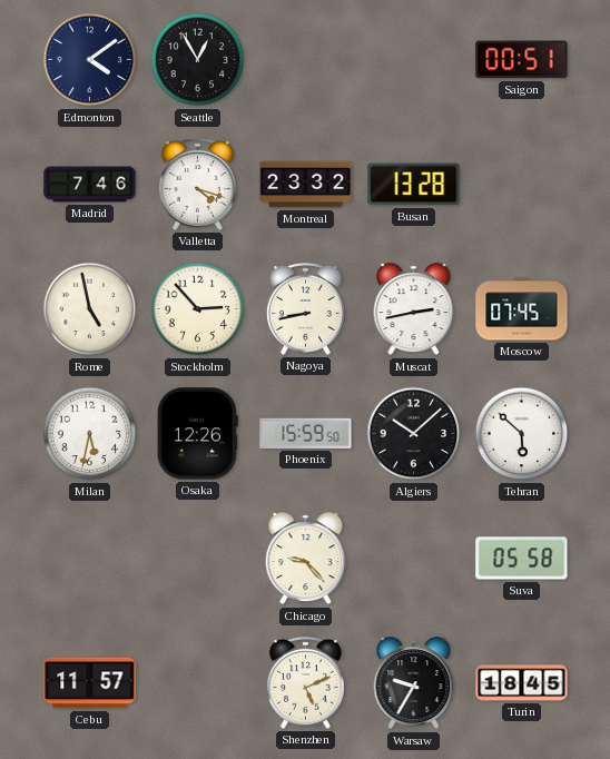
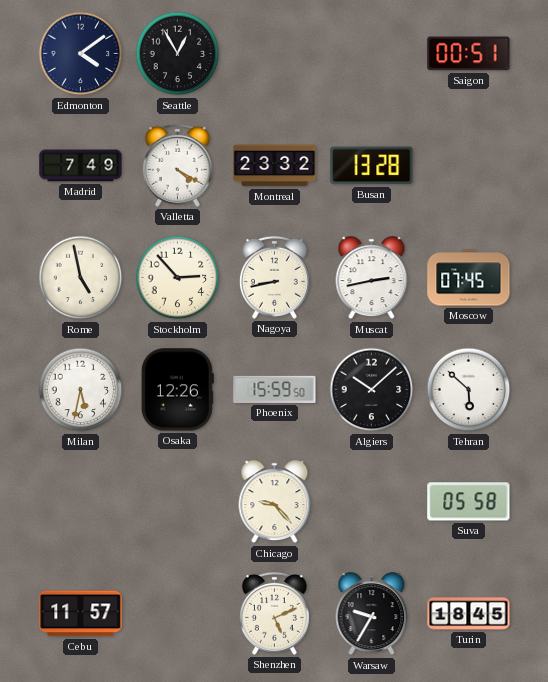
Madrid: 7:46 -> 7:49
Valletta: 4:18 -> 4:20
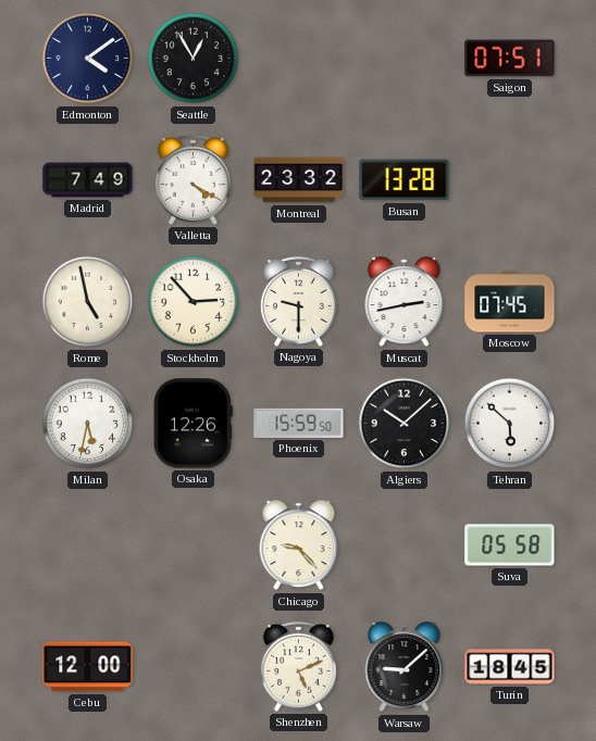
Saigon: 00:51 -> 07:51
Nagoya: 8:43 -> 9:30
Cebu: 11:57 -> 12:00
Warsaw: 9:35 -> 9:08
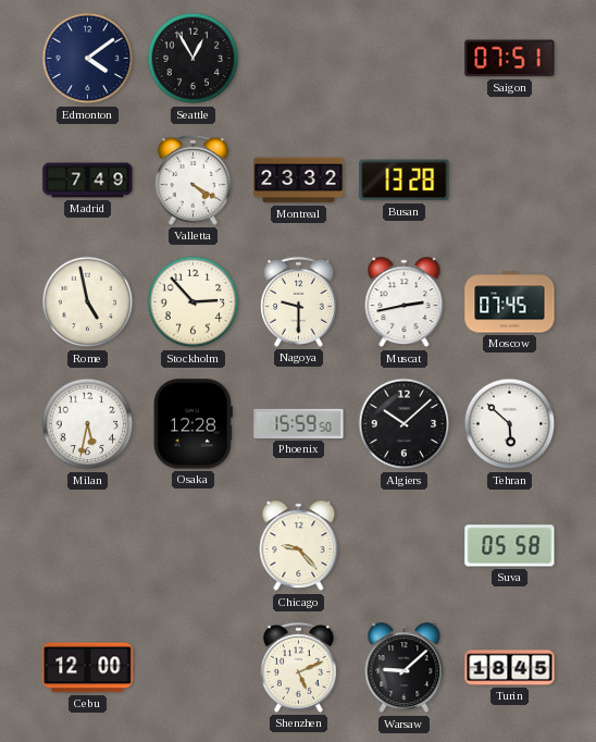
Osaka: 12:26 -> 12:28
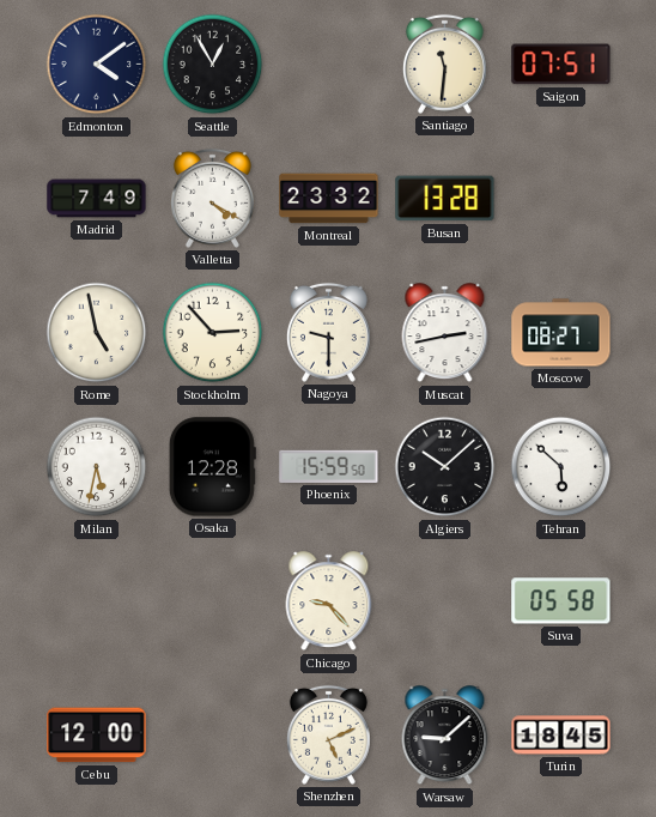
Santiago: none -> 11:31
Moscow: 07:45 -> 08:27
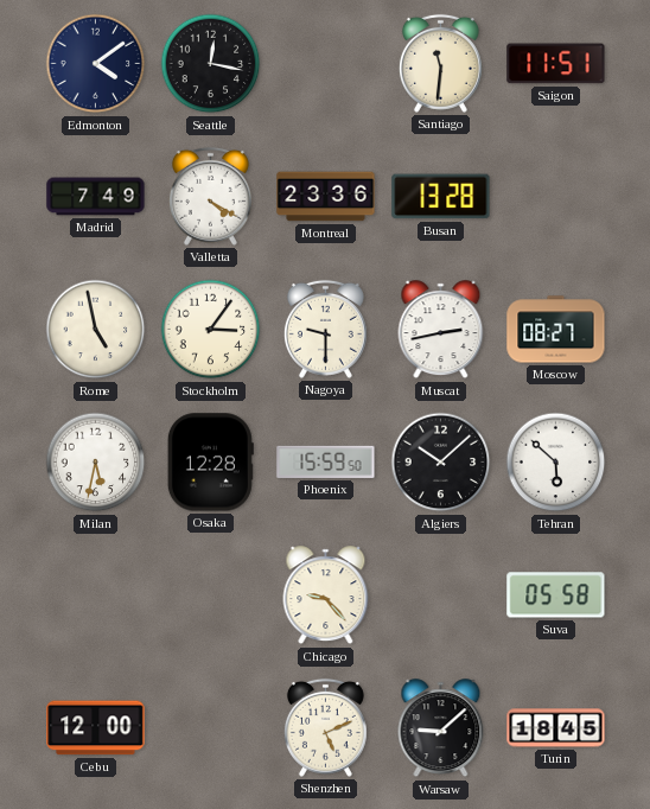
Seattle: 12:55 -> 12:17
Saigon: 07:51 -> 11:51
Montreal: 23:32 -> 23:36
Stockholm: 2:53 -> 3:06
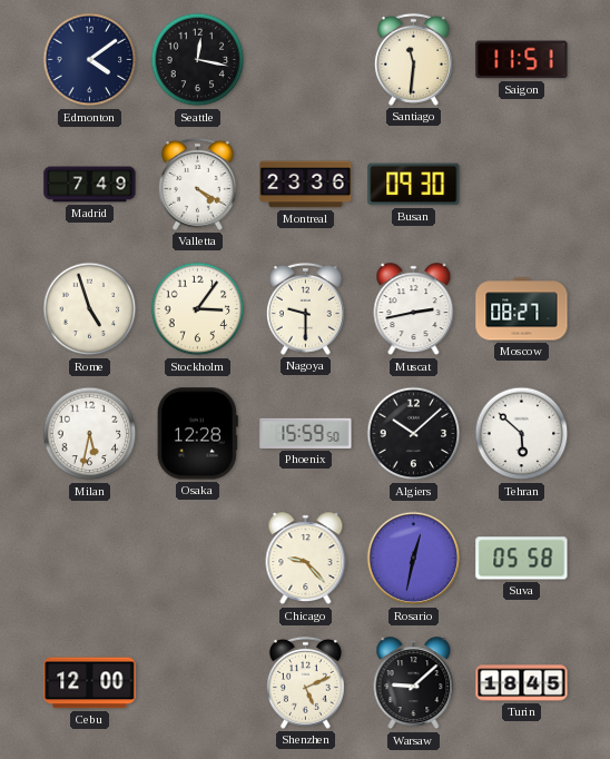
Busan: 13:28 -> 09:30
Rome: 4:58 -> 4:57
Rosario: none -> 12:32
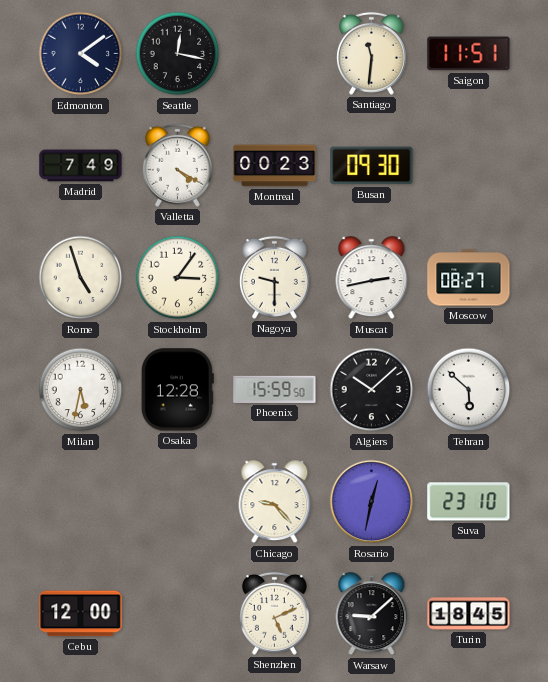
Montreal: 23:36 -> 00:23
Suva: 05:58 -> 23:10
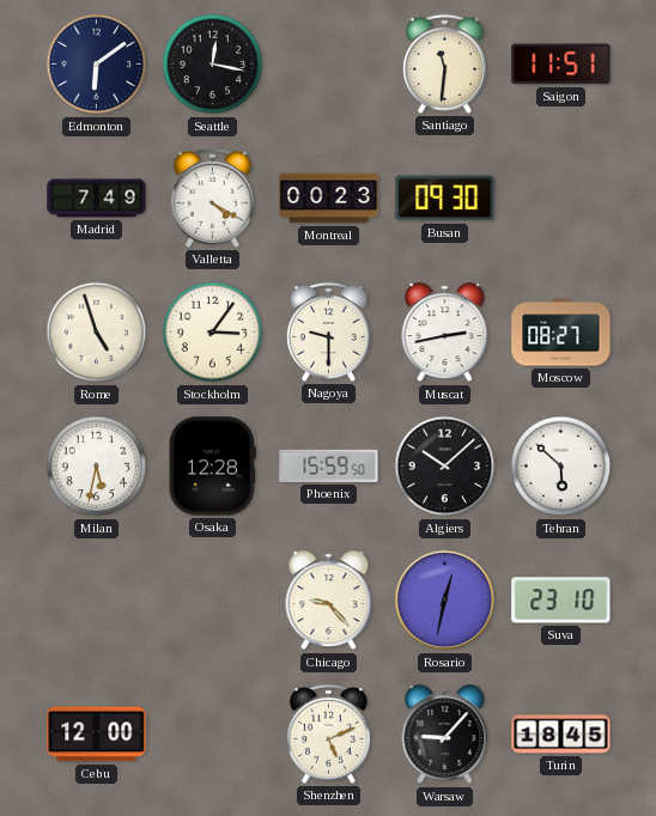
Edmonton: 4:09 -> 6:09
Warsaw: 9:08 -> 9:07
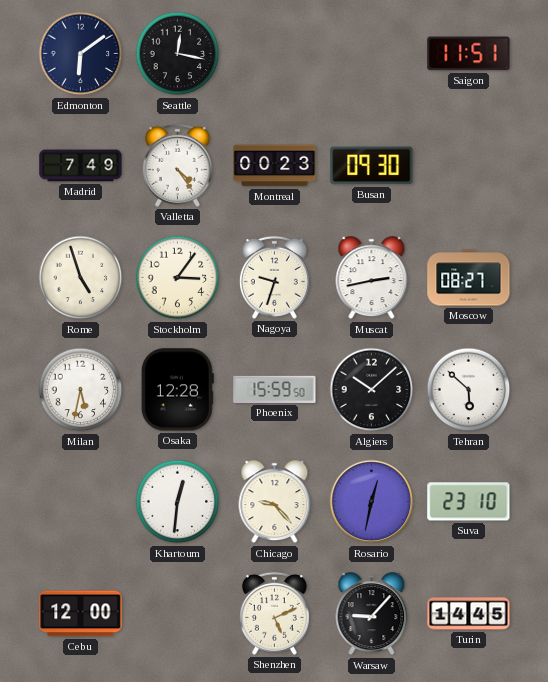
Santiago: 11:31 -> none
Valletta: 4:20 -> 4:24
Nagoya: 9:30 -> 9:33
Khartoum: none -> 12:31
Turin: 18:45 -> 14:45
